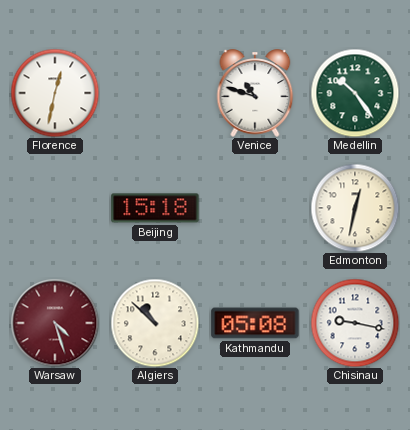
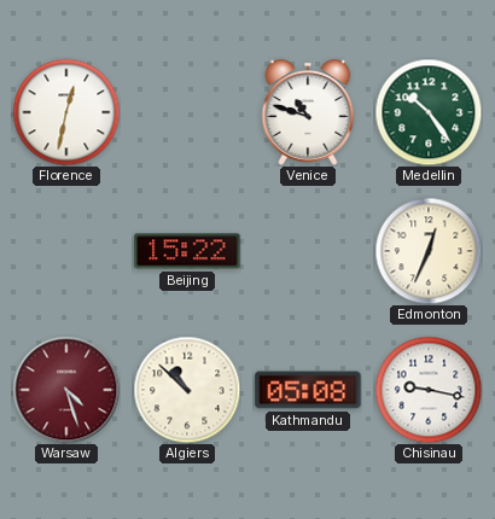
Beijing: 15:18 -> 15:22
Edmonton: 12:32 -> 12:34
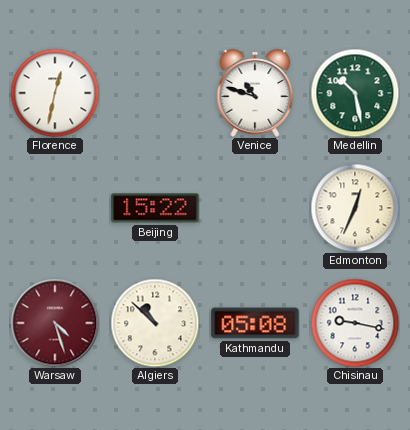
Medellin: 10:24 -> 10:28
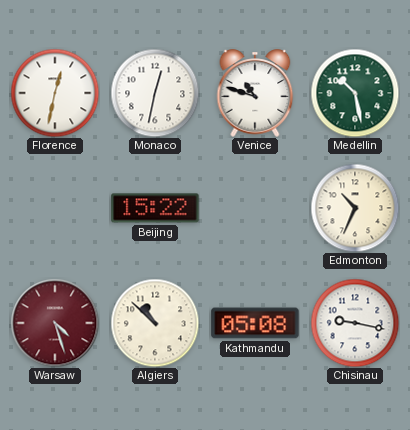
Monaco: none -> 12:32
Edmonton: 12:34 -> 10:34
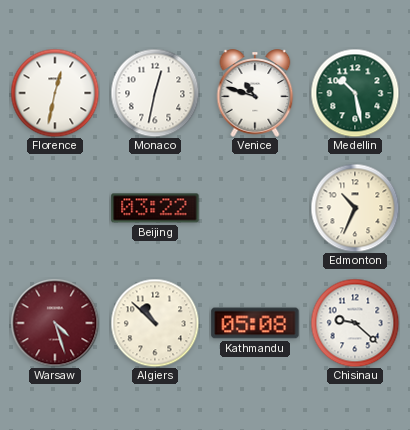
Beijing: 15:22 -> 03:22
Chisinau: 9:17 -> 9:22
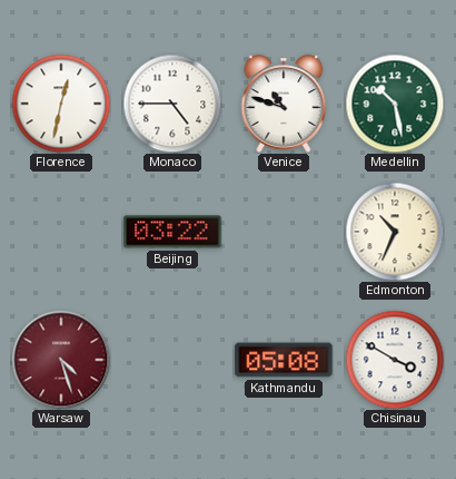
Monaco: 12:32 -> 4:45
Algiers: 10:52 -> none
Chisinau: 9:22 -> 3:50
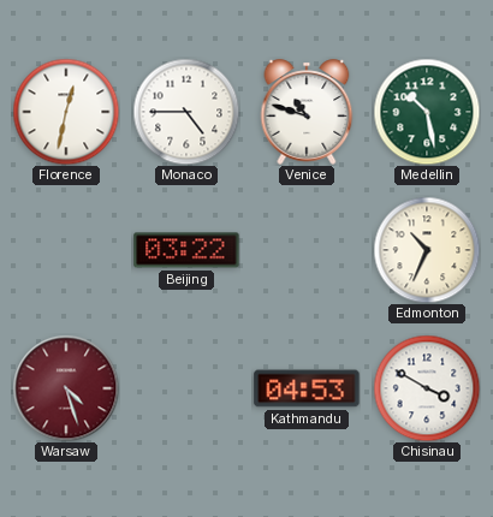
Kathmandu: 05:08 -> 04:53
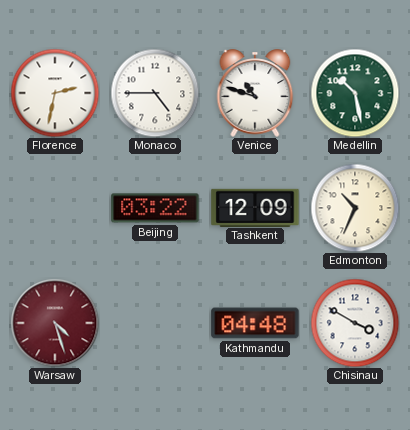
Florence: 12:32 -> 2:32
Tashkent: none -> 12:09
Kathmandu: 04:53 -> 04:48
